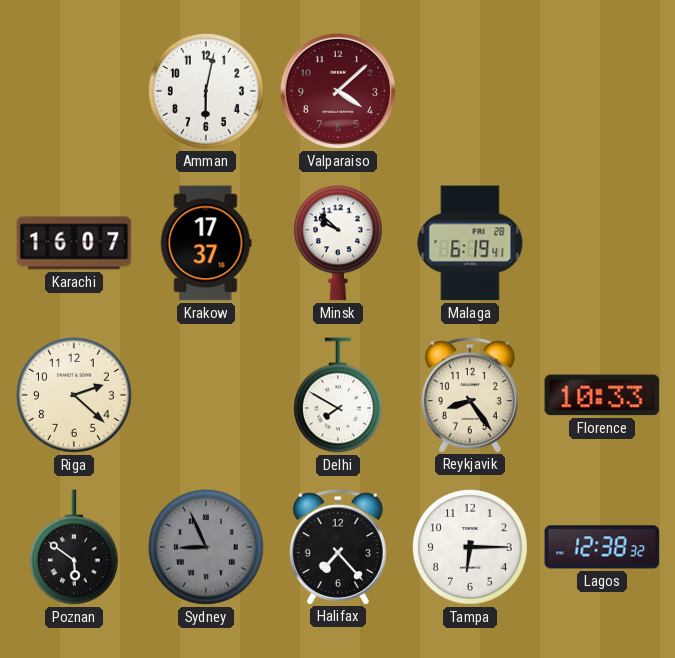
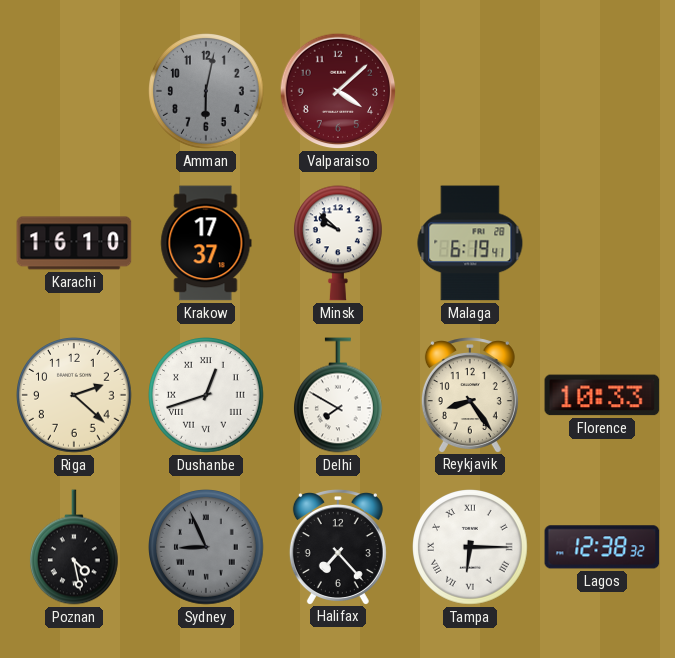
Amman dial: white -> grey
Karachi: 16:07 -> 16:10
Dushanbe: none -> 12:42
Poznan: 5:51 -> 4:28
Tampa numerals: Arabic -> Roman
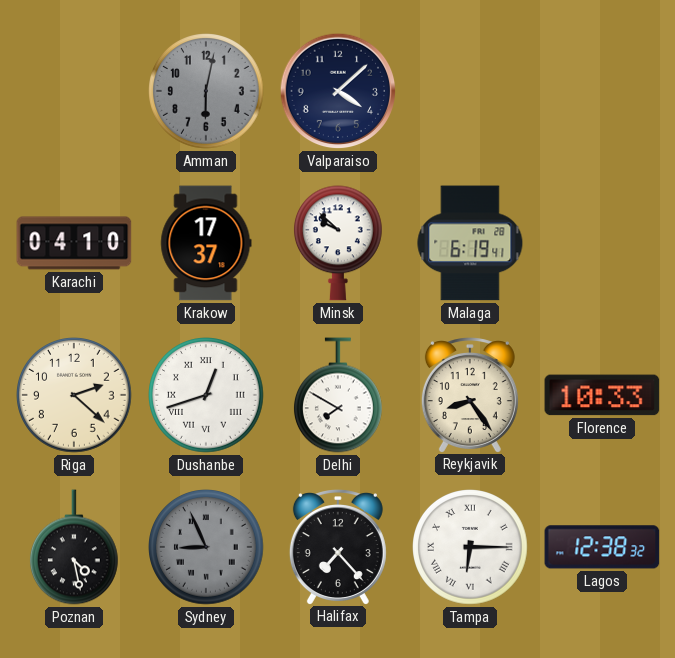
Valparaiso dial: burgundy -> navy
Karachi: 16:10 -> 04:10
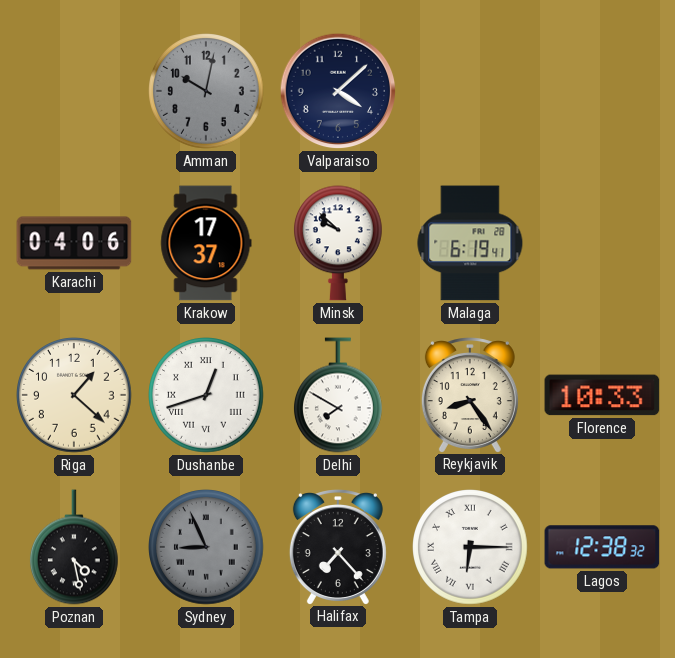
Amman: 6:02 -> 10:02
Karachi: 04:10 -> 04:06
Riga: 2:22 -> 1:22
